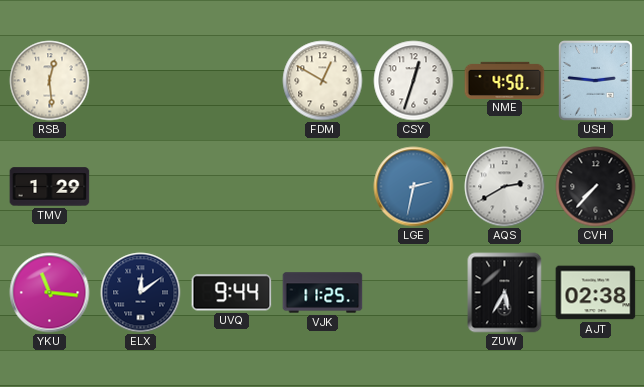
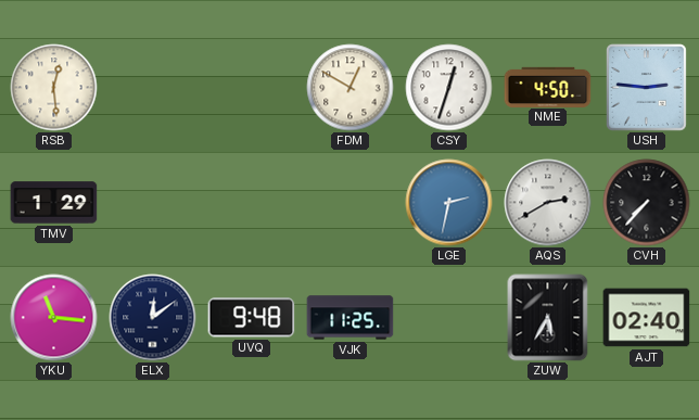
UVQ: 9:44 -> 9:48
AJT: 02:38 -> 02:40
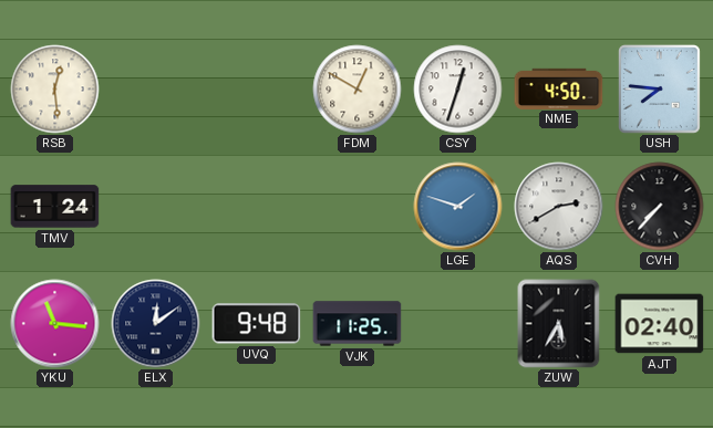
USH: 2:46 -> 7:46
TMV: 1:29 -> 1:24
LGE: 2:32 -> 1:48
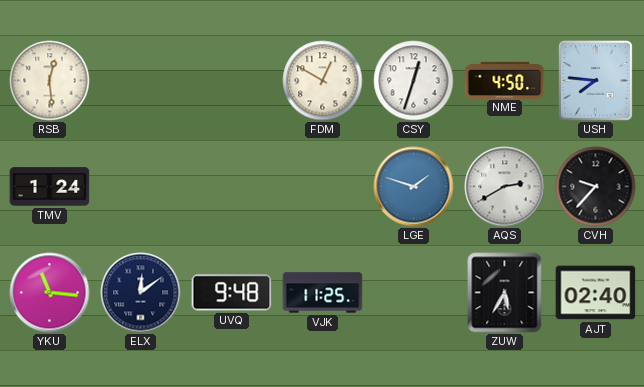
CVH: 7:37 -> 9:37
